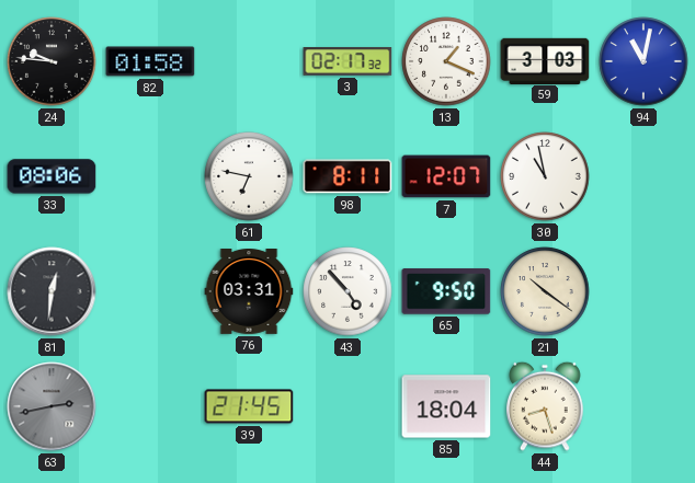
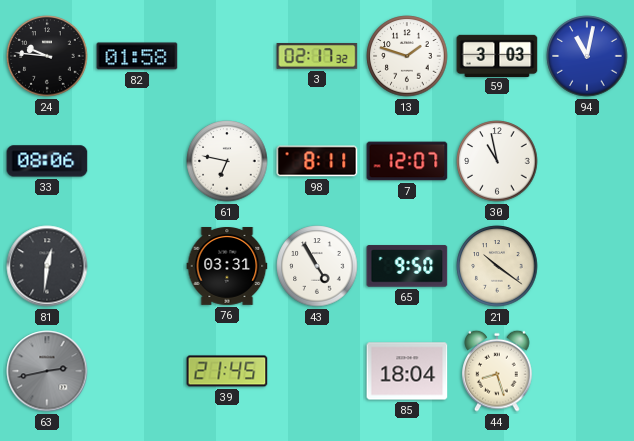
13: 1:19 -> 1:48
43: 4:53 -> 4:55
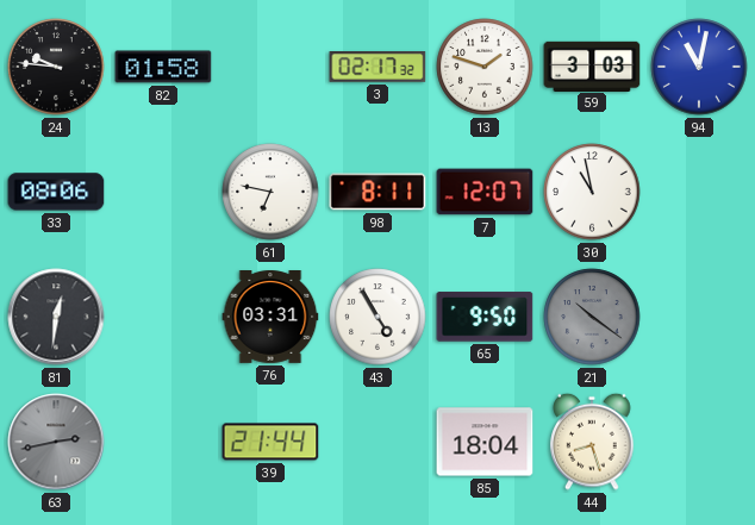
21 dial: cream -> grey
39: 21:45 -> 21:44
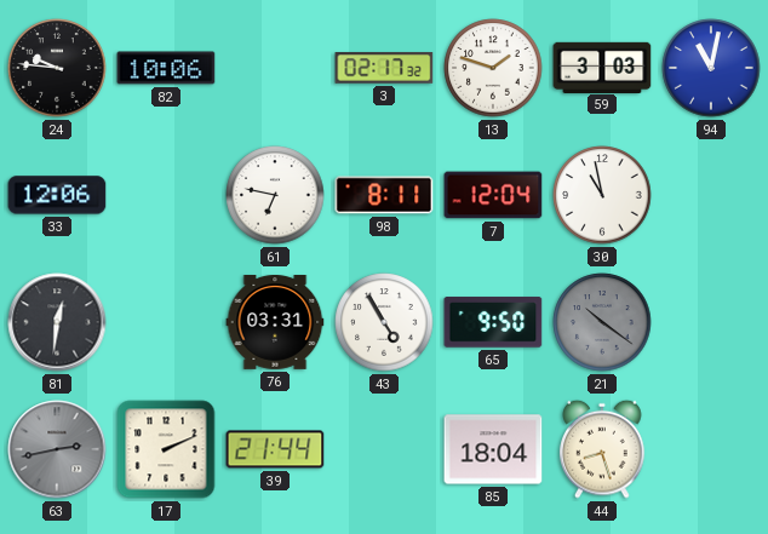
82: 01:58 -> 10:06
33: 08:06 -> 12:06
7: 12:07 -> 12:04
17: none -> 2:11
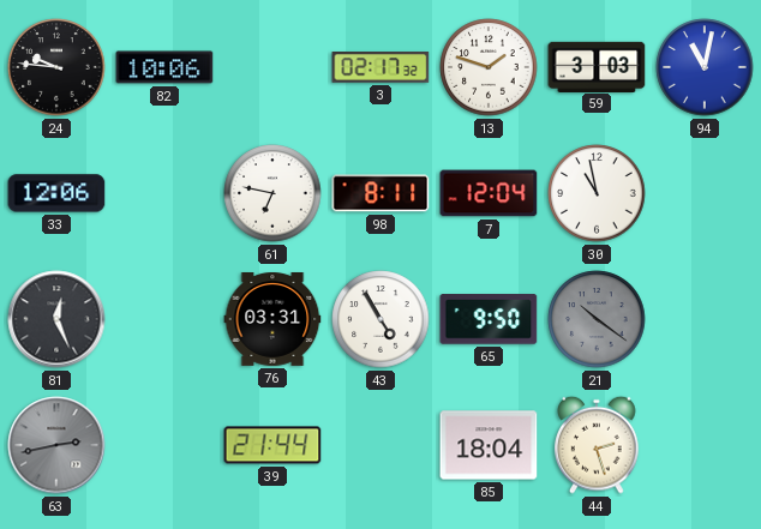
81: 12:31 -> 12:26
17: 2:11 -> none
44: 8:27 -> 2:27
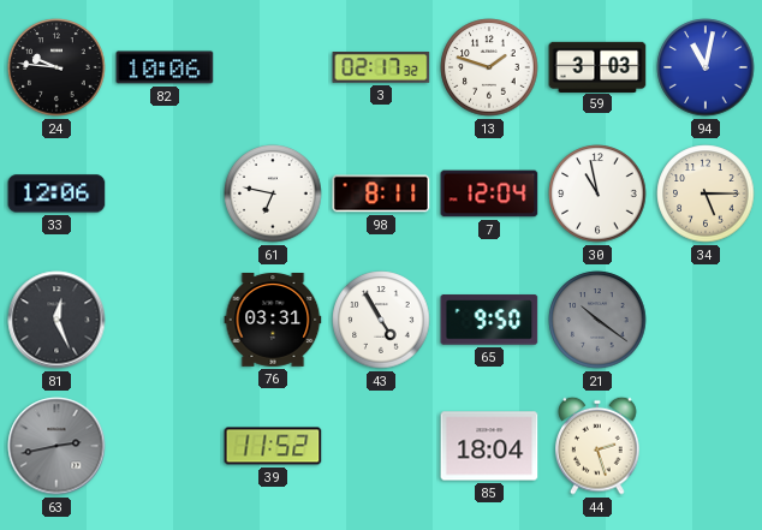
34: none -> 5:15
39: 21:44 -> 11:52
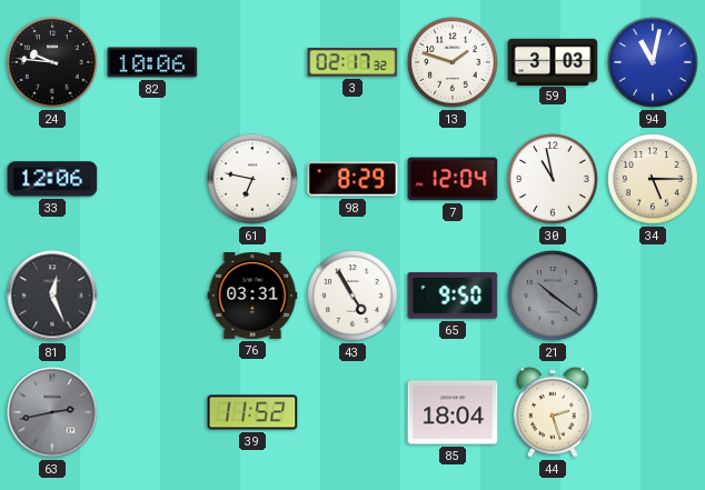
98: 8:11 -> 8:29
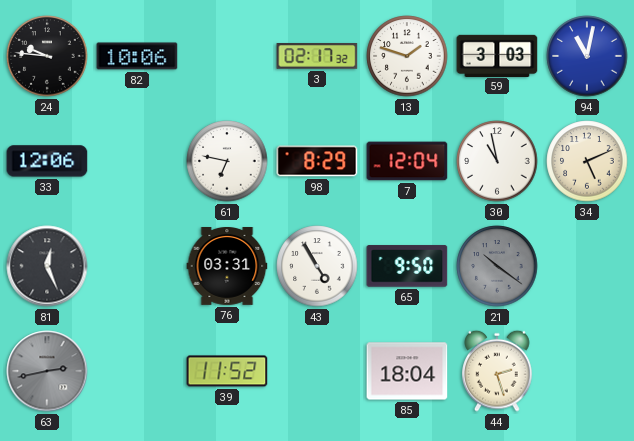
34: 5:15 -> 5:11
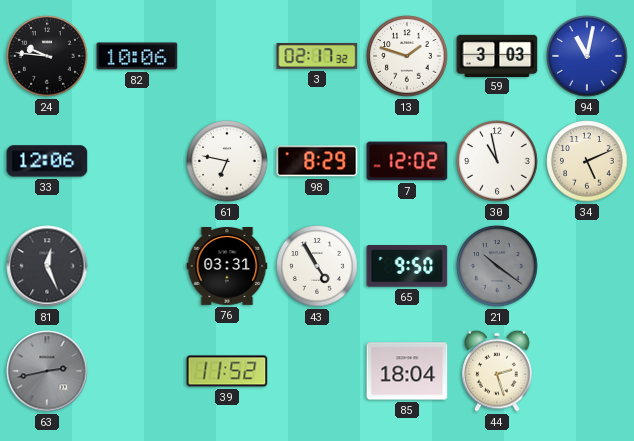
7: 12:04 -> 12:02
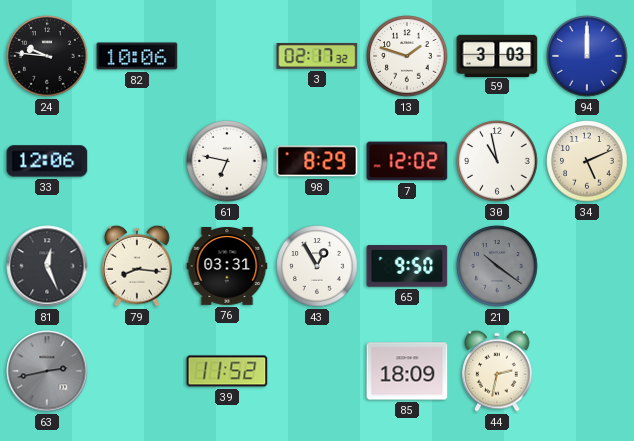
94: 11:02 -> 12:00
79: none -> 8:16
43: 4:55 -> 12:55
85: 18:04 -> 18:09
44: 2:27 -> 2:32
